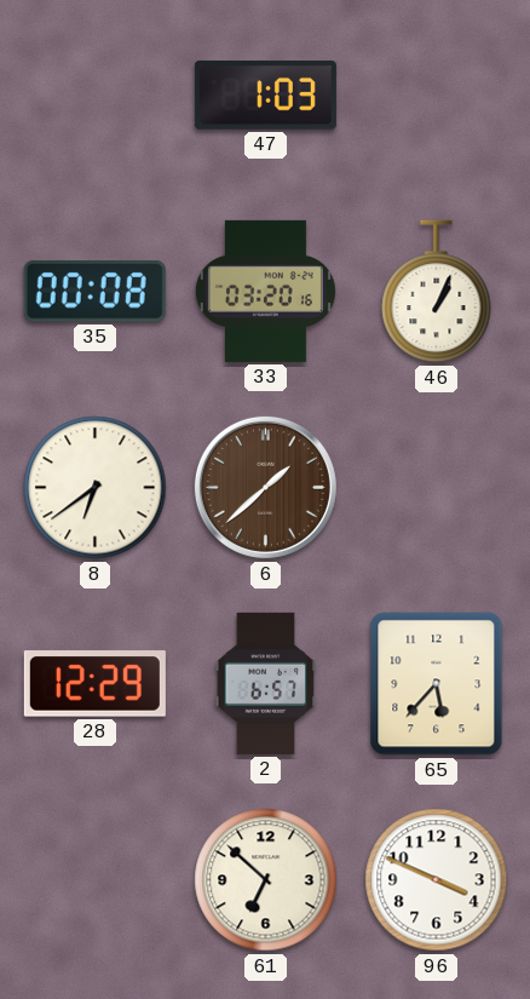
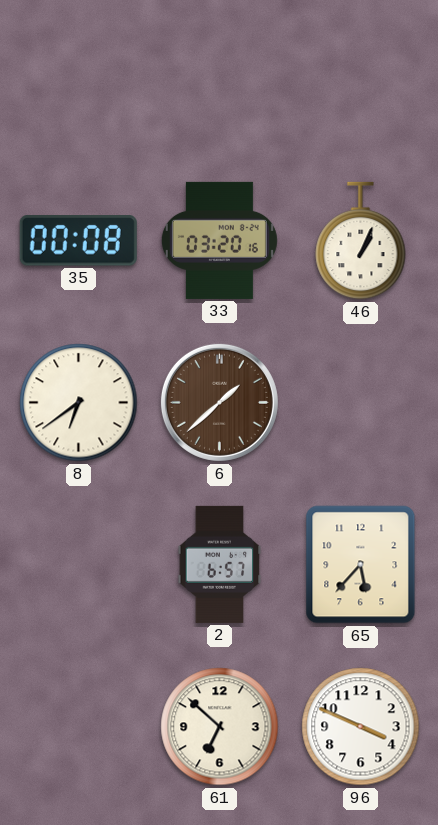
47: 1:03 -> none
28: 12:29 -> none
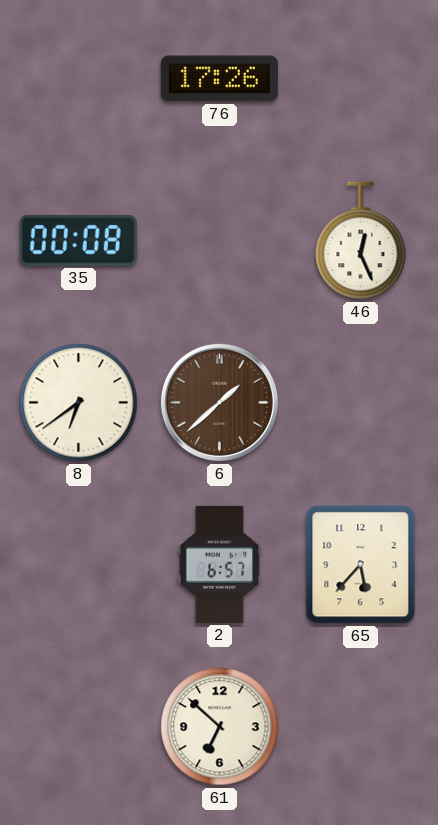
76: none -> 17:26
33: 03:20 -> none
46: 1:04 -> 12:26
96: 3:49 -> none
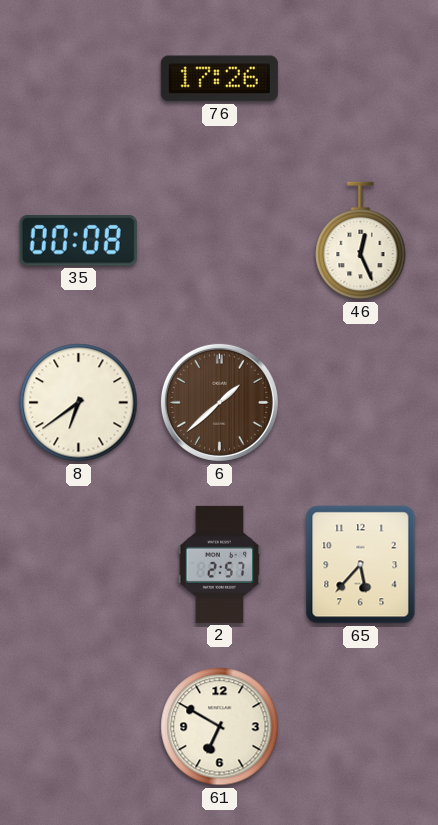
2: 6:57 -> 2:57
61: 6:52 -> 6:50
